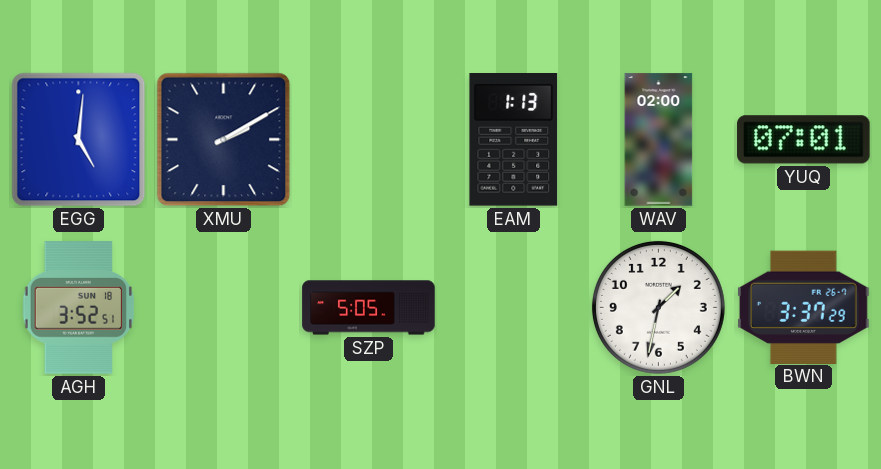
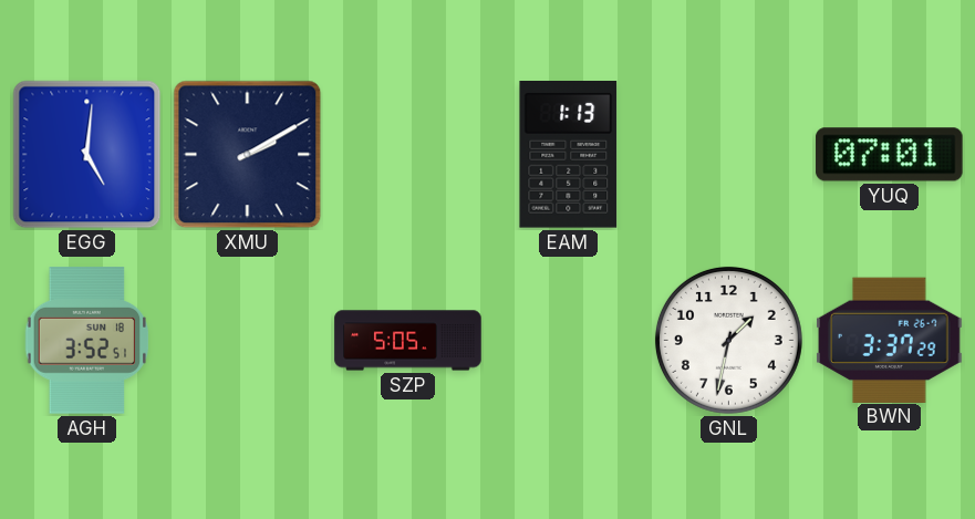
WAV: 02:00 -> none
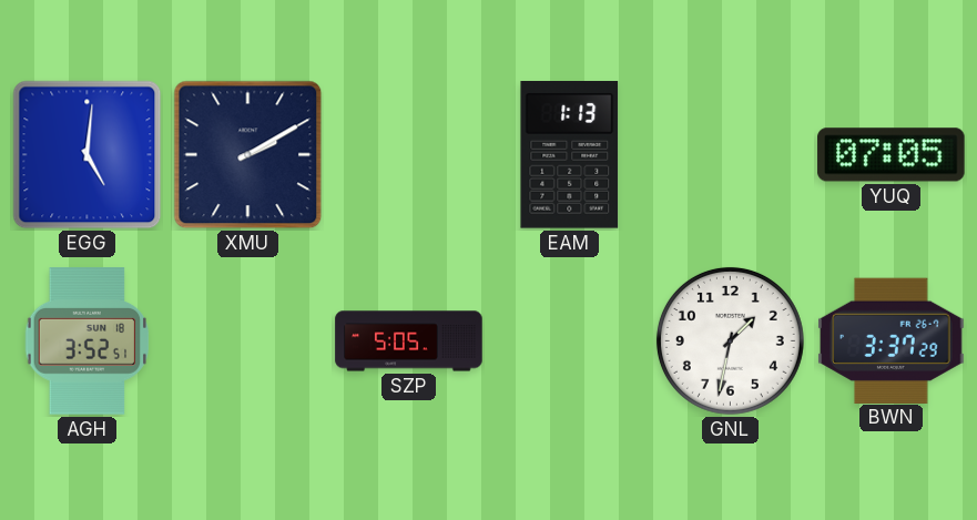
YUQ: 07:01 -> 07:05
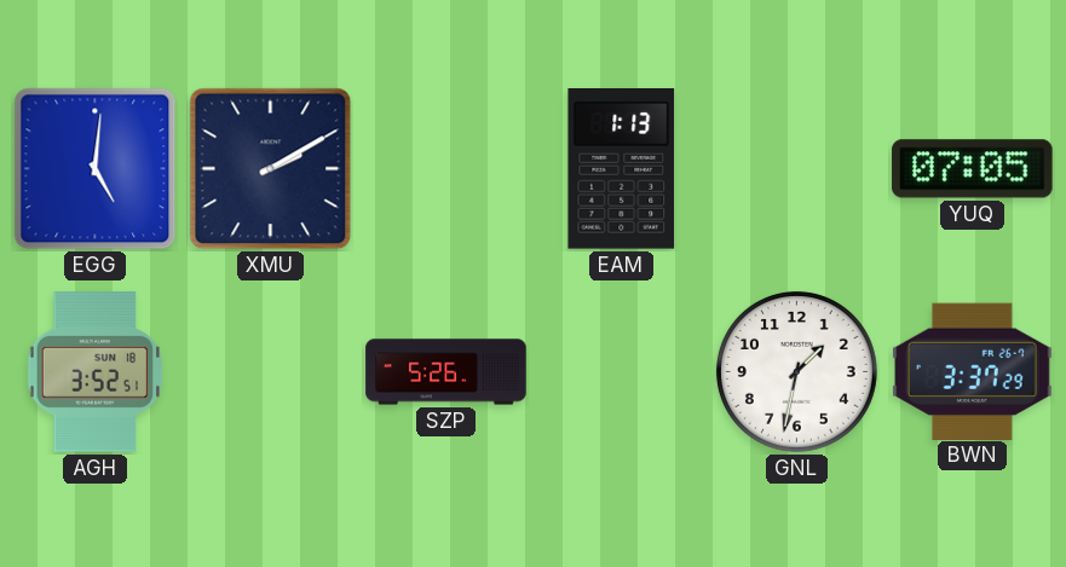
SZP: 5:05 -> 5:26
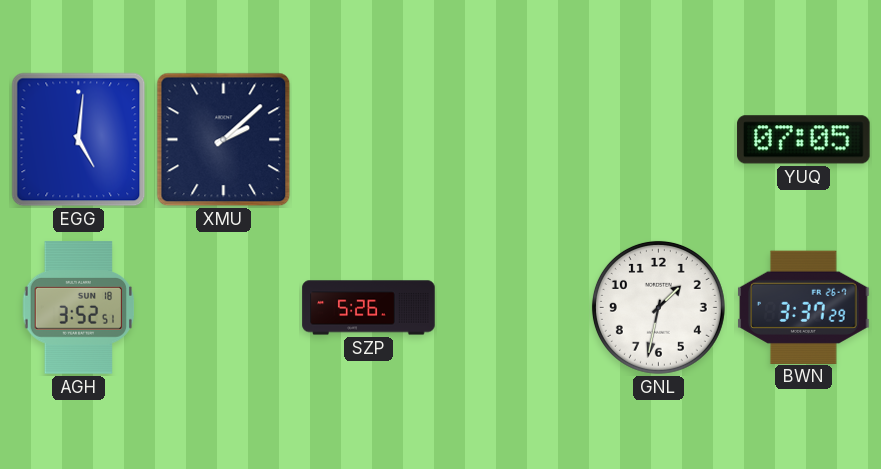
XMU: 2:10 -> 2:08
EAM: 1:13 -> none
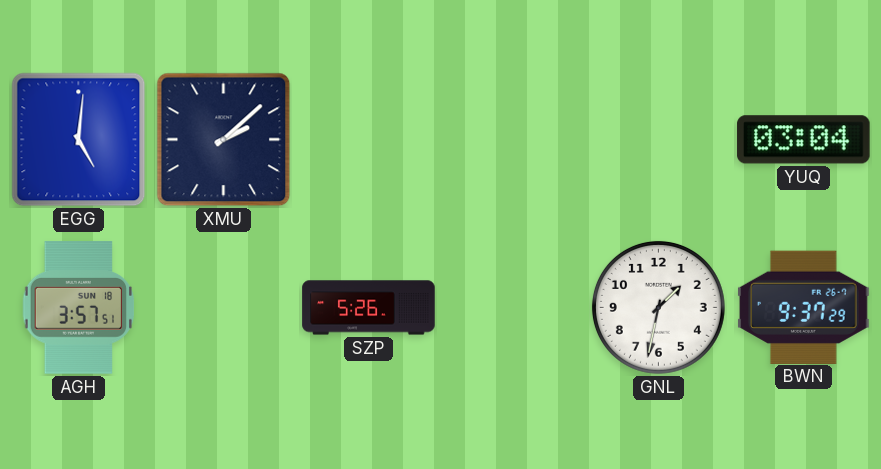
YUQ: 07:05 -> 03:04
AGH: 3:52 -> 3:57
BWN: 3:37 -> 9:37
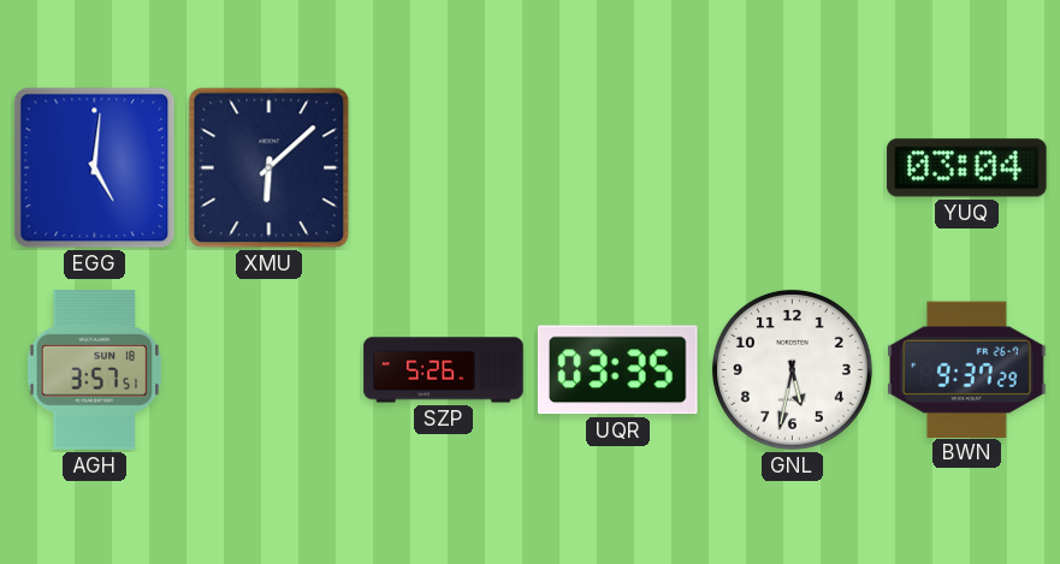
XMU: 2:08 -> 6:08
UQR: none -> 03:35
GNL: 1:32 -> 5:32
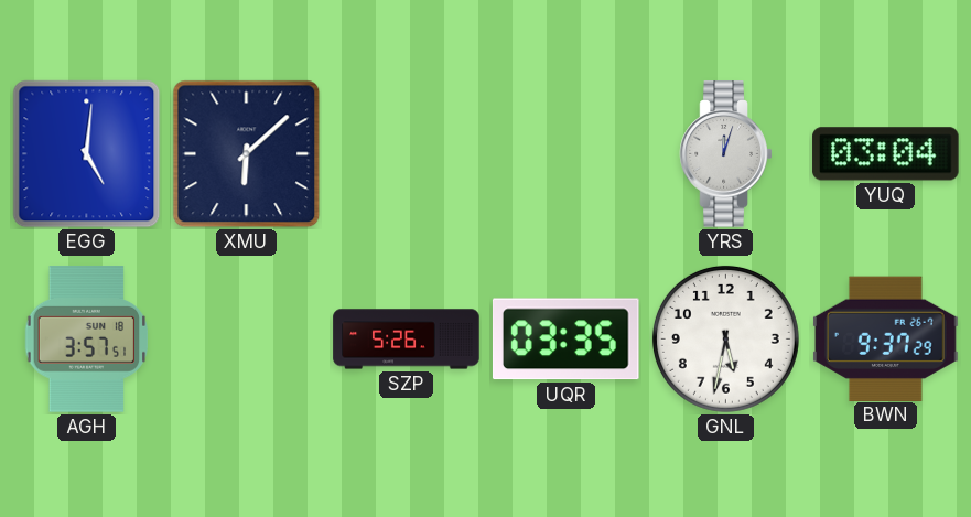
YRS: none -> 12:03
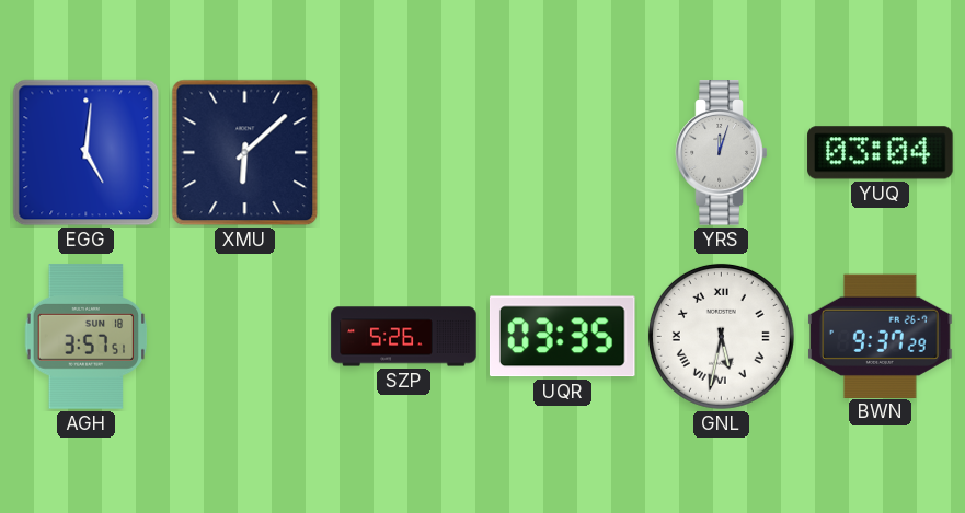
GNL numerals: Arabic -> Roman
